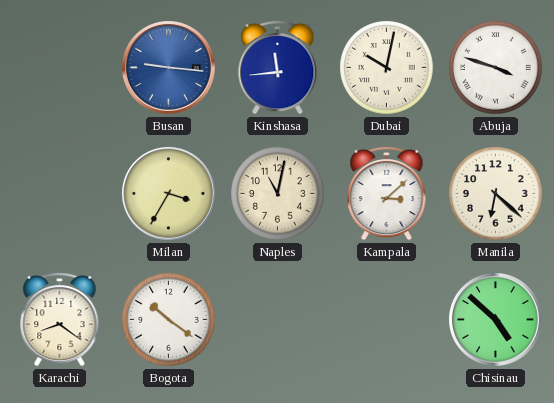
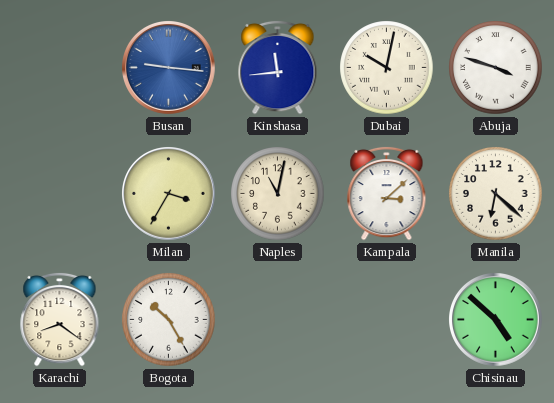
Bogota: 10:21 -> 10:25
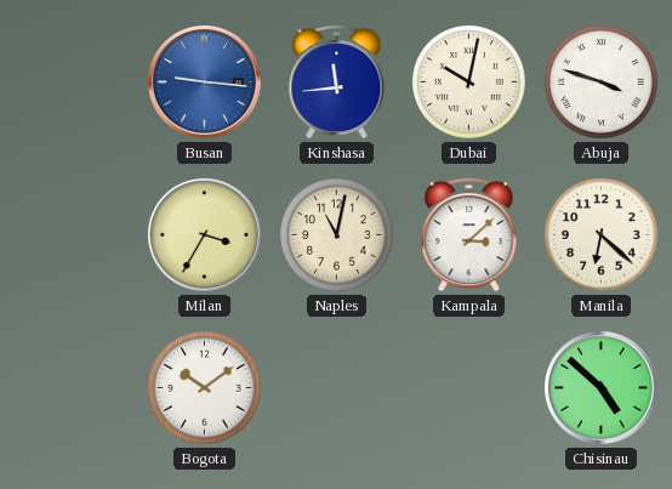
Karachi: 8:21 -> none
Bogota: 10:25 -> 10:09
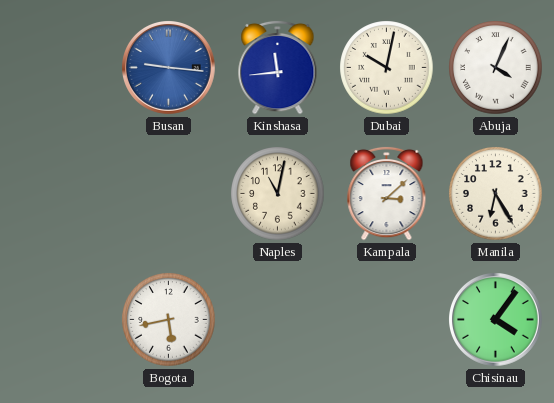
Abuja: 3:48 -> 4:04
Milan: 3:35 -> none
Manila: 6:22 -> 6:25
Bogota: 10:09 -> 5:43
Chisinau: 4:52 -> 4:06
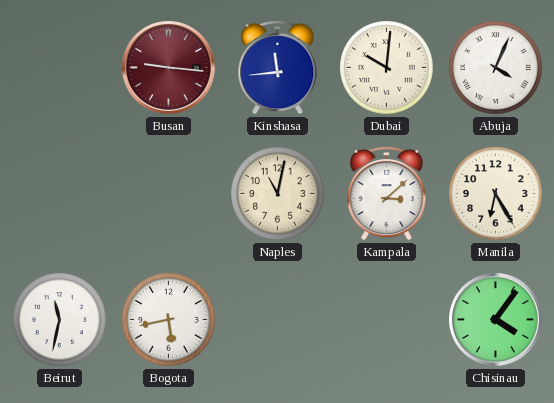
Busan dial: blue -> burgundy
Dubai: 10:02 -> 10:01
Beirut: none -> 11:32
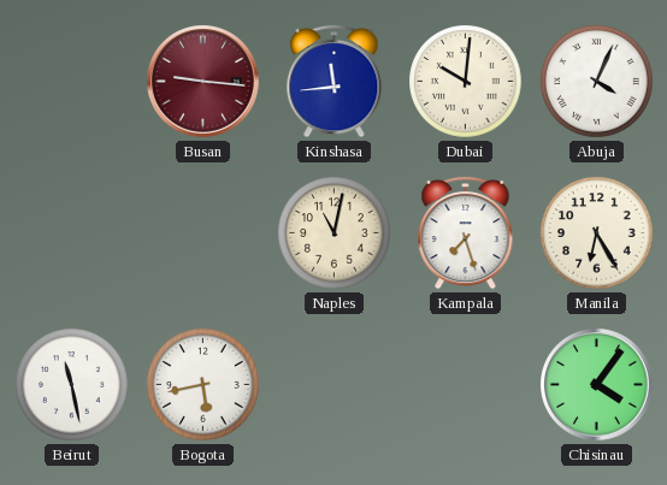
Kampala: 3:08 -> 7:27
Beirut: 11:32 -> 11:28
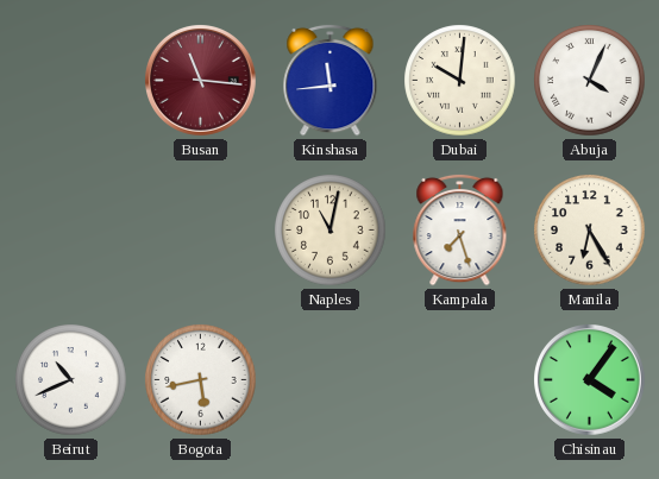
Busan: 9:16 -> 11:16
Beirut: 11:28 -> 10:41
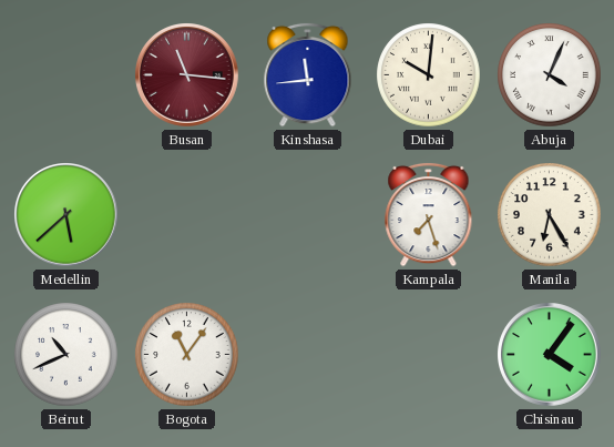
Medellin: none -> 5:38
Naples: 11:02 -> none
Bogota: 5:43 -> 11:06
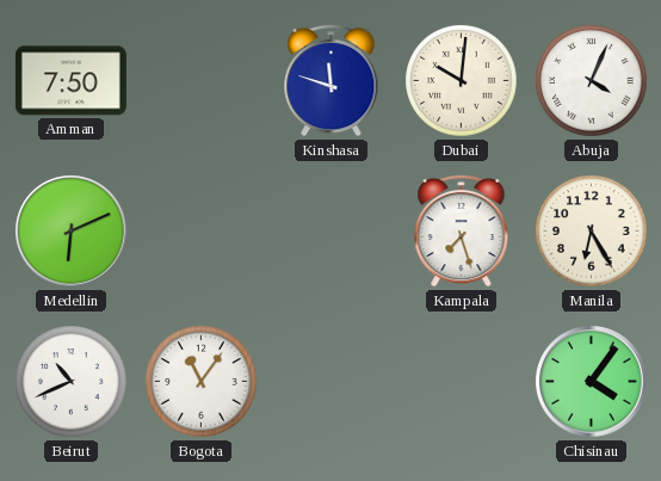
Amman: none -> 7:50
Busan: 11:16 -> none
Kinshasa: 11:44 -> 11:48
Medellin: 5:38 -> 6:11
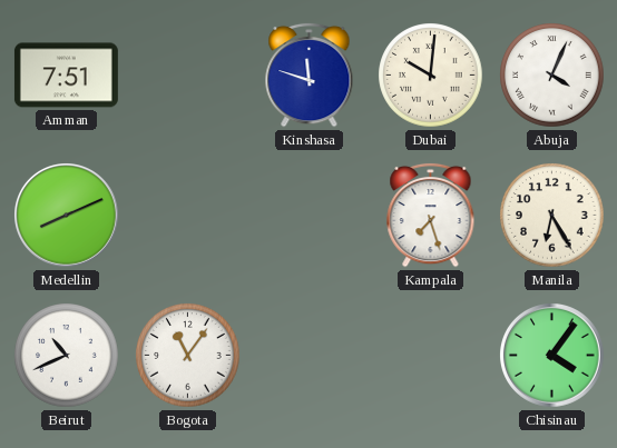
Amman: 7:50 -> 7:51
Medellin: 6:11 -> 8:11
